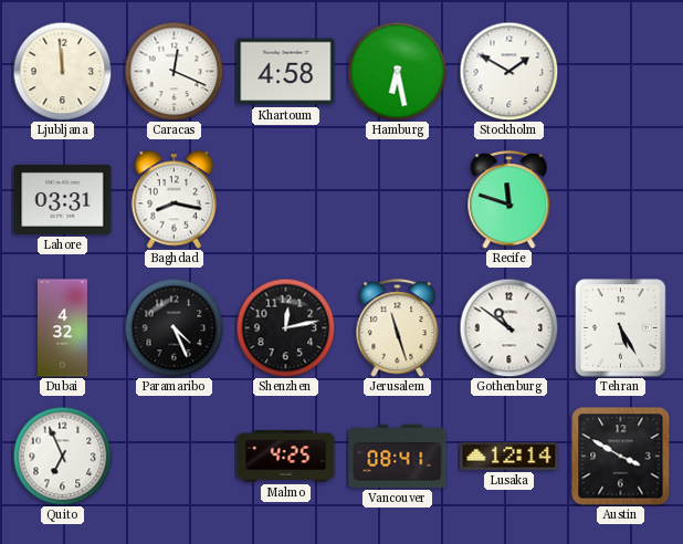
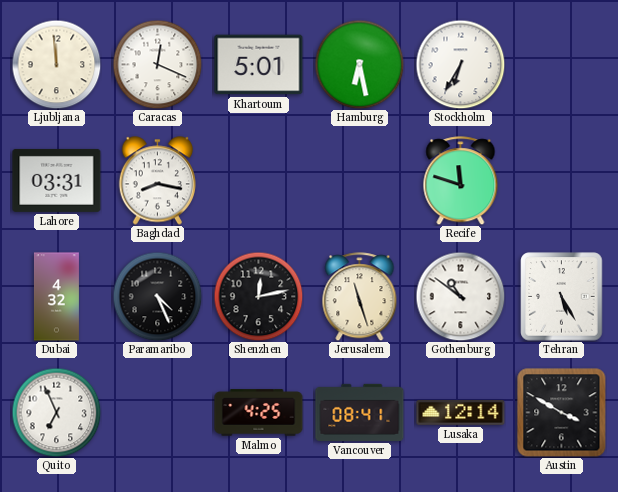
Khartoum: 4:58 -> 5:01
Stockholm: 1:50 -> 6:35
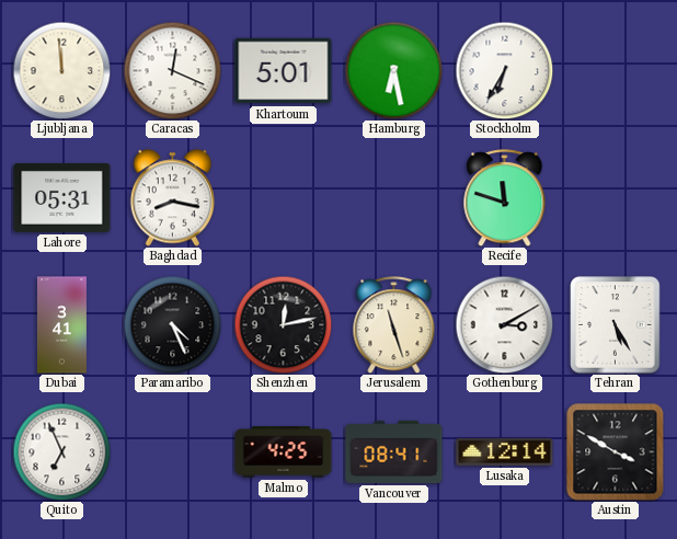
Lahore: 03:31 -> 05:31
Dubai: 4:32 -> 3:41
Gothenburg: 10:51 -> 3:10
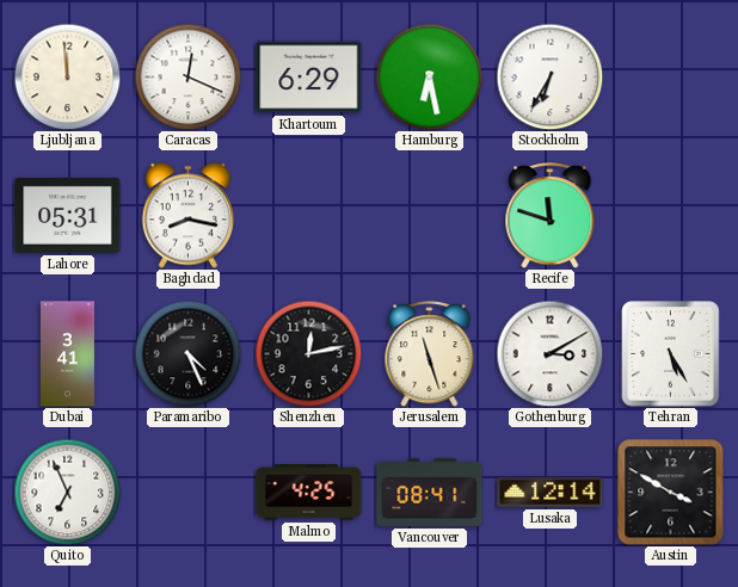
Khartoum: 5:01 -> 6:29
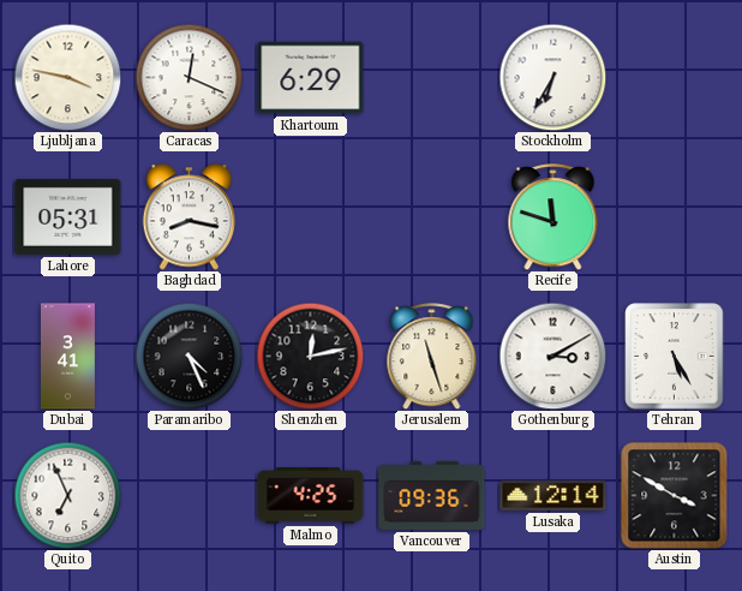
Ljubljana: 11:59 -> 3:47
Hamburg: 6:28 -> none
Vancouver: 08:41 -> 09:36
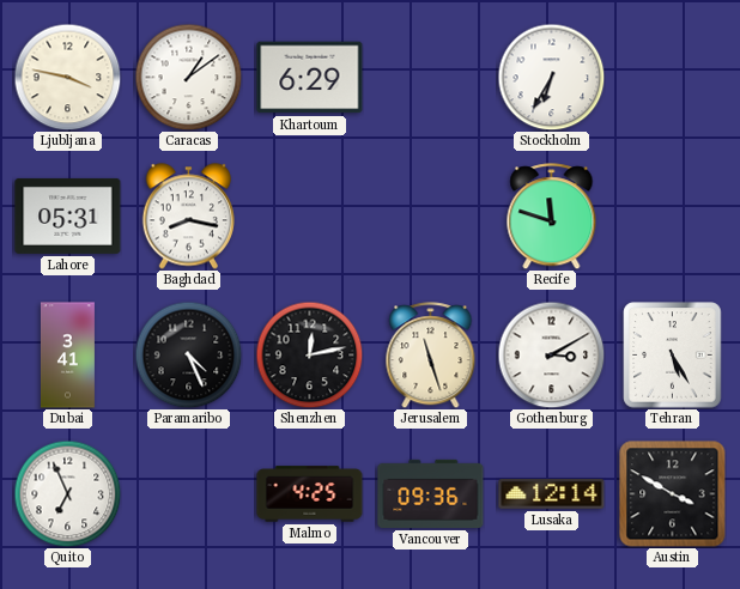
Caracas: 12:19 -> 1:09
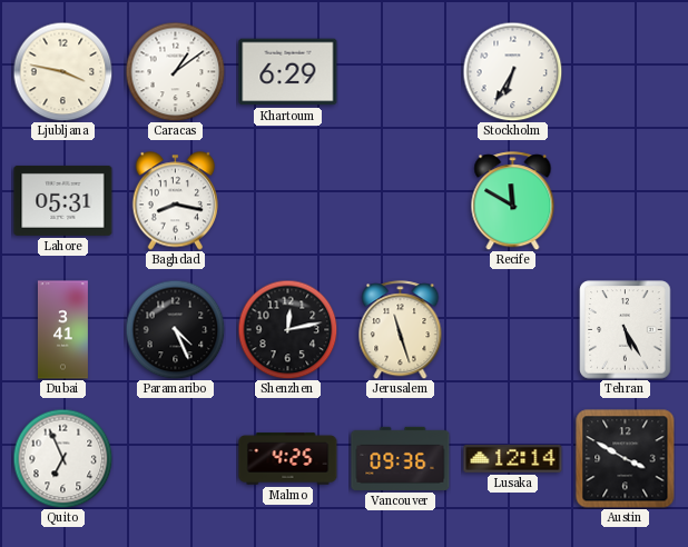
Recife: 11:48 -> 11:50
Gothenburg: 3:10 -> none
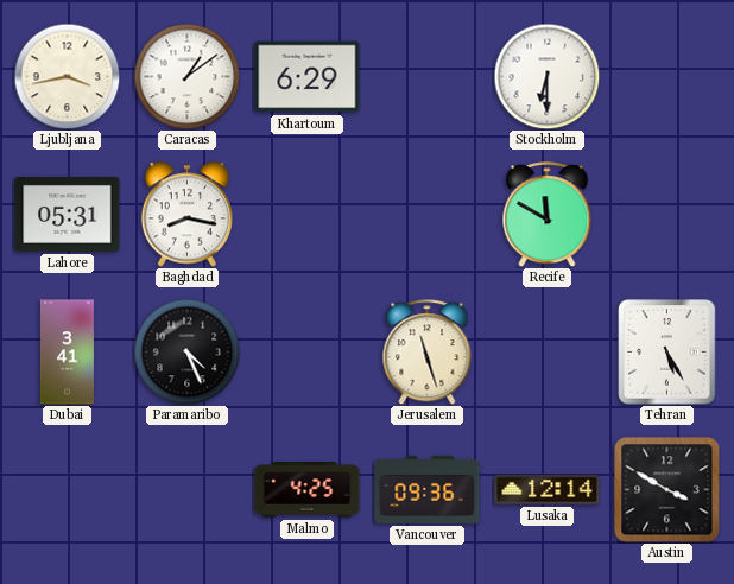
Ljubljana: 3:47 -> 3:43
Stockholm: 6:35 -> 6:30
Shenzhen: 12:13 -> none
Quito: 6:56 -> none
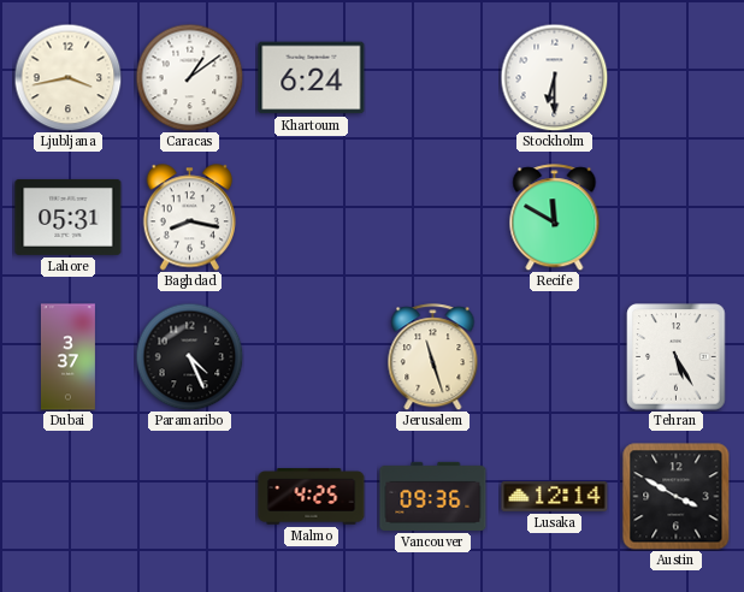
Khartoum: 6:29 -> 6:24
Dubai: 3:41 -> 3:37
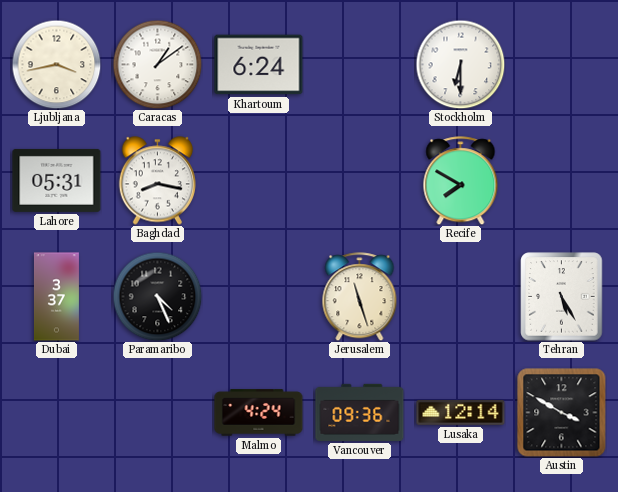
Recife: 11:50 -> 7:50
Malmo: 4:25 -> 4:24
